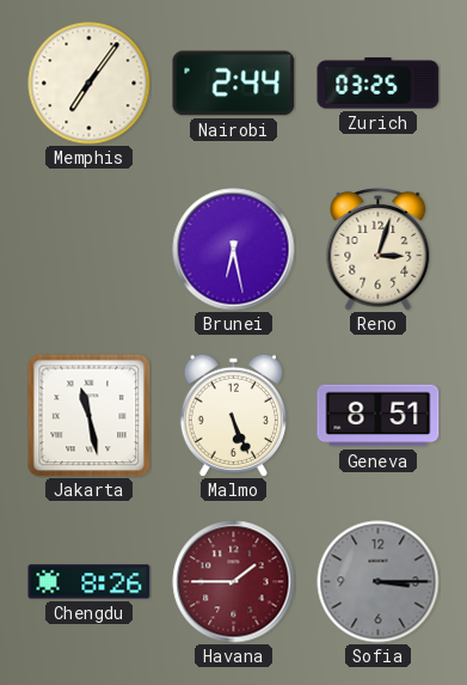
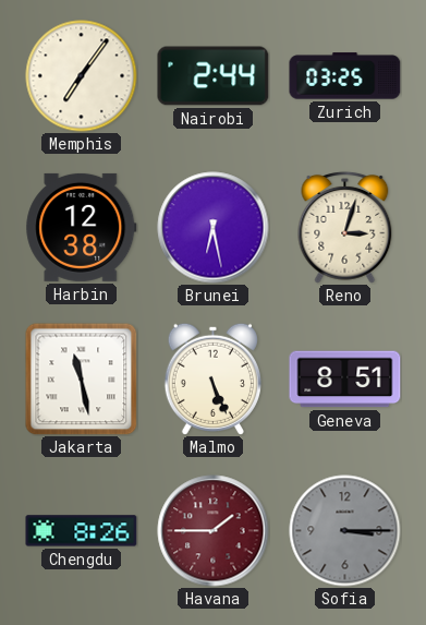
Harbin: none -> 12:38
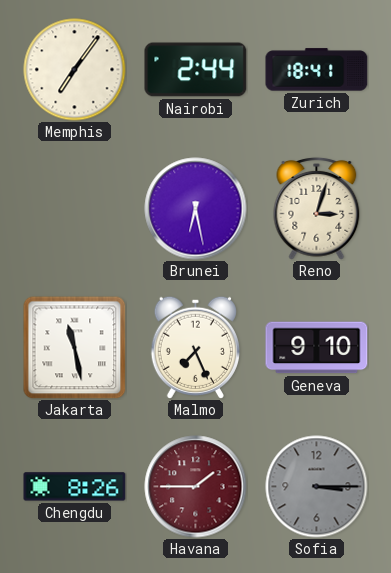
Zurich: 03:25 -> 18:41
Harbin: 12:38 -> none
Malmo: 5:26 -> 7:26
Geneva: 8:51 -> 9:10
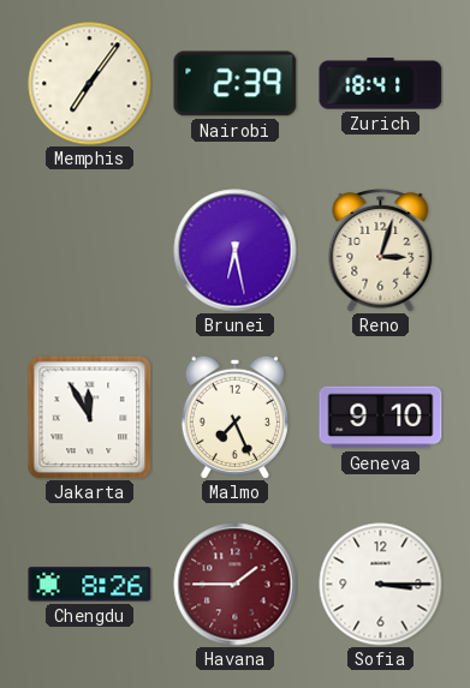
Nairobi: 2:44 -> 2:39
Jakarta: 11:28 -> 11:55
Sofia dial: grey -> white
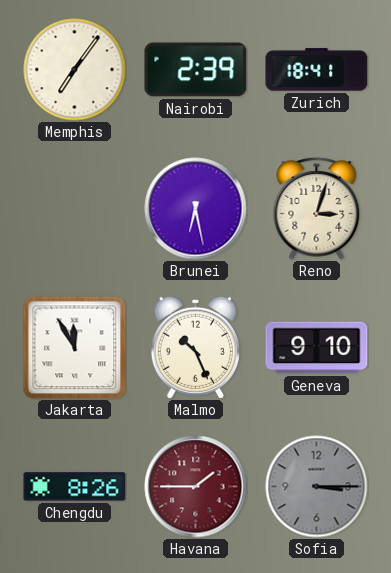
Malmo: 7:26 -> 10:26
Sofia dial: white -> grey
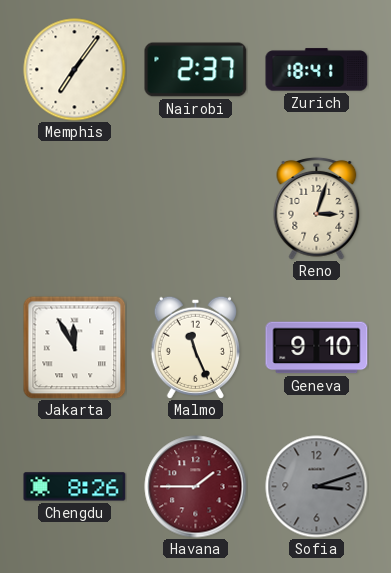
Nairobi: 2:39 -> 2:37
Brunei: 6:28 -> none
Malmo: 10:26 -> 11:26
Sofia: 3:15 -> 3:12
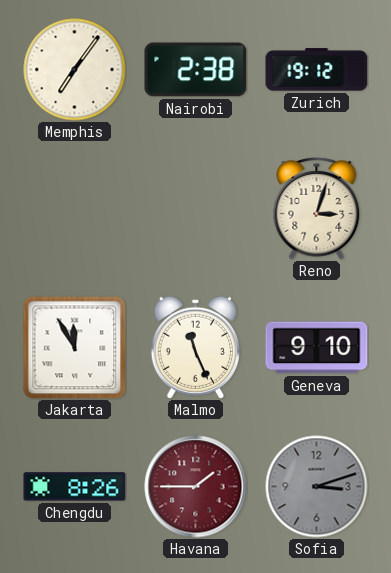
Nairobi: 2:37 -> 2:38
Zurich: 18:41 -> 19:12
